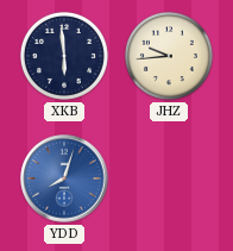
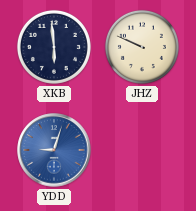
JHZ: 9:44 -> 9:49
YDD: 8:03 -> 9:03
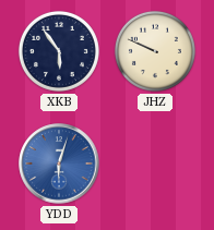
XKB: 5:59 -> 5:54
YDD: 9:03 -> 6:03
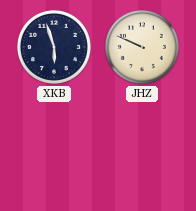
XKB: 5:54 -> 5:57
YDD: 6:03 -> none
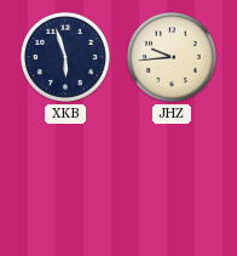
JHZ: 9:49 -> 9:44
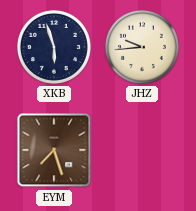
EYM: none -> 7:27
